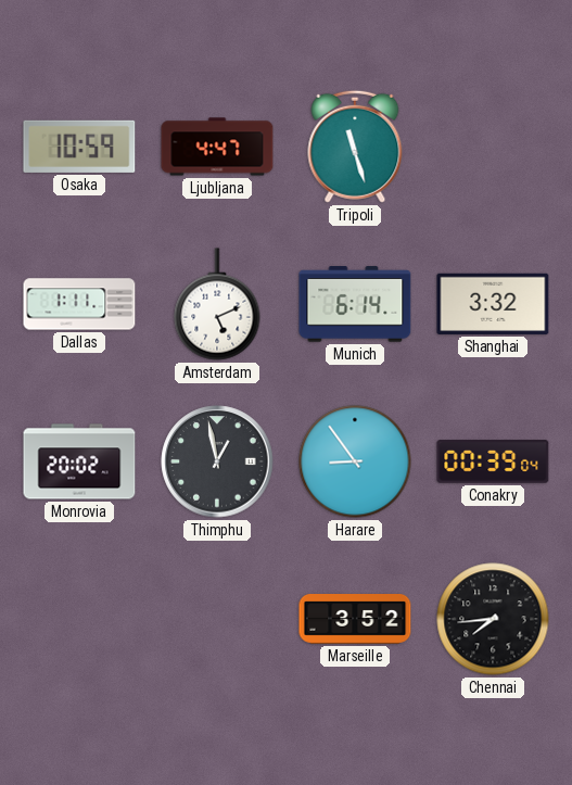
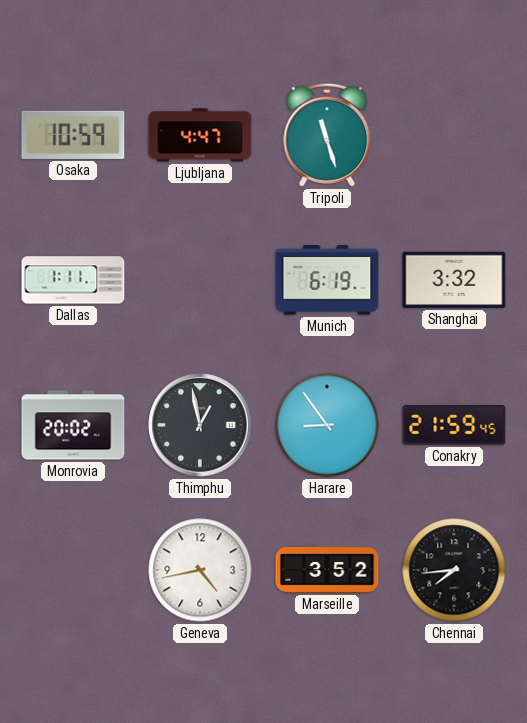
Amsterdam: 5:11 -> none
Munich: 6:14 -> 6:19
Conakry: 00:39 -> 21:59
Geneva: none -> 4:43
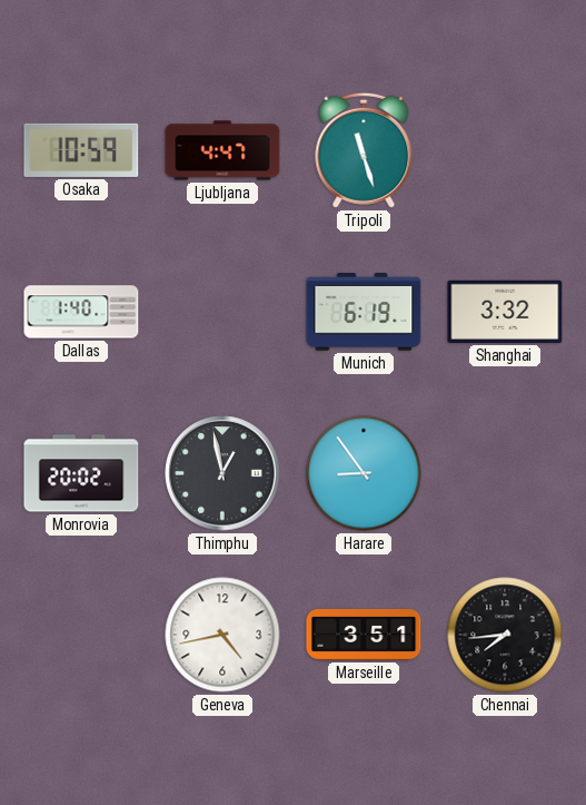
Dallas: 1:11 -> 1:40
Conakry: 21:59 -> none
Marseille: 3:52 -> 3:51
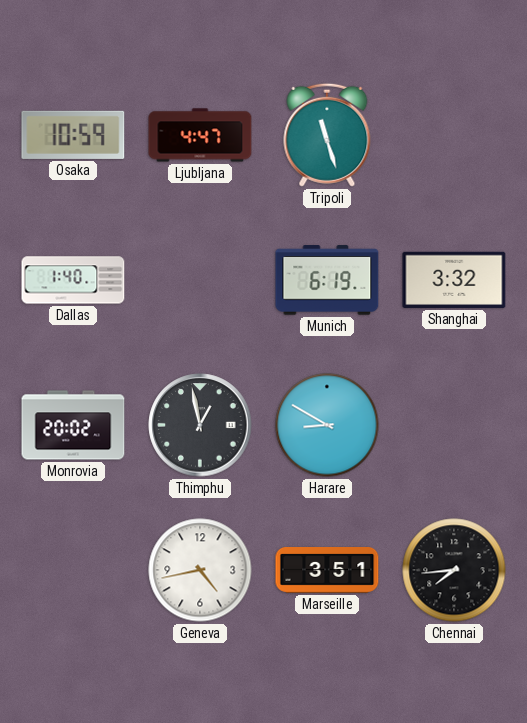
Harare: 8:54 -> 8:50
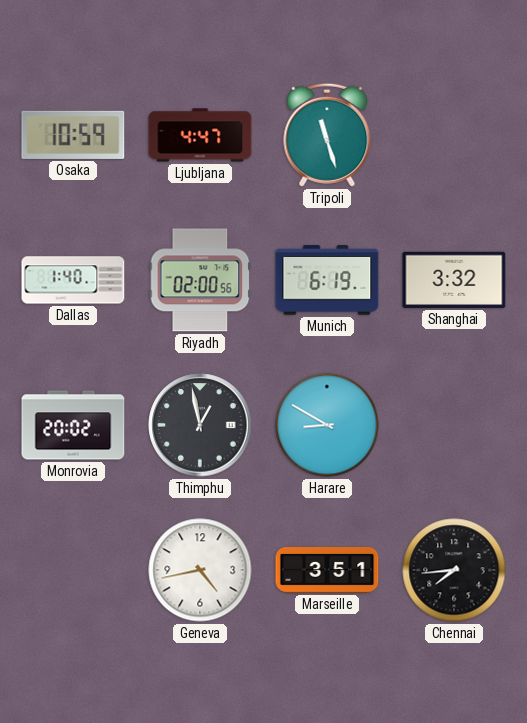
Riyadh: none -> 02:00
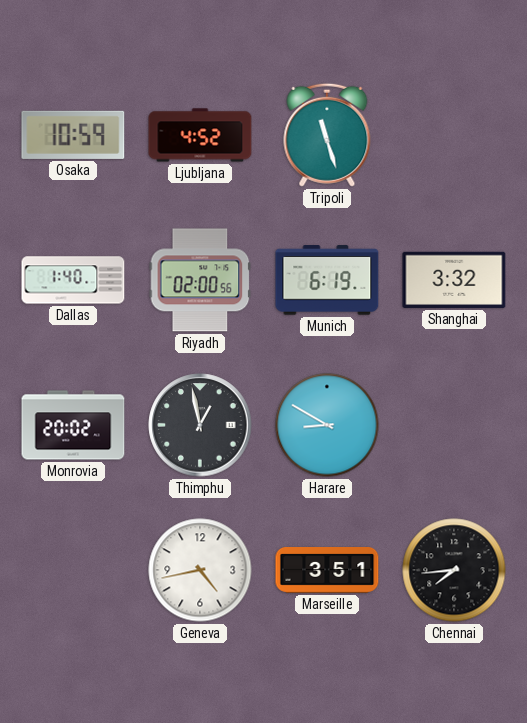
Ljubljana: 4:47 -> 4:52
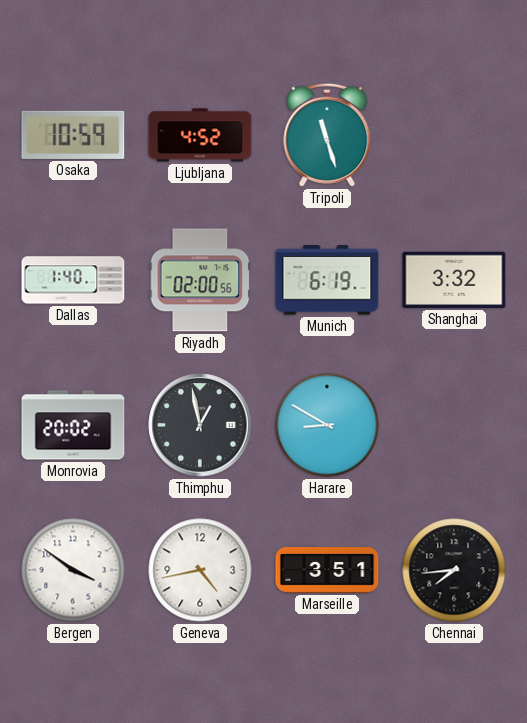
Bergen: none -> 3:51
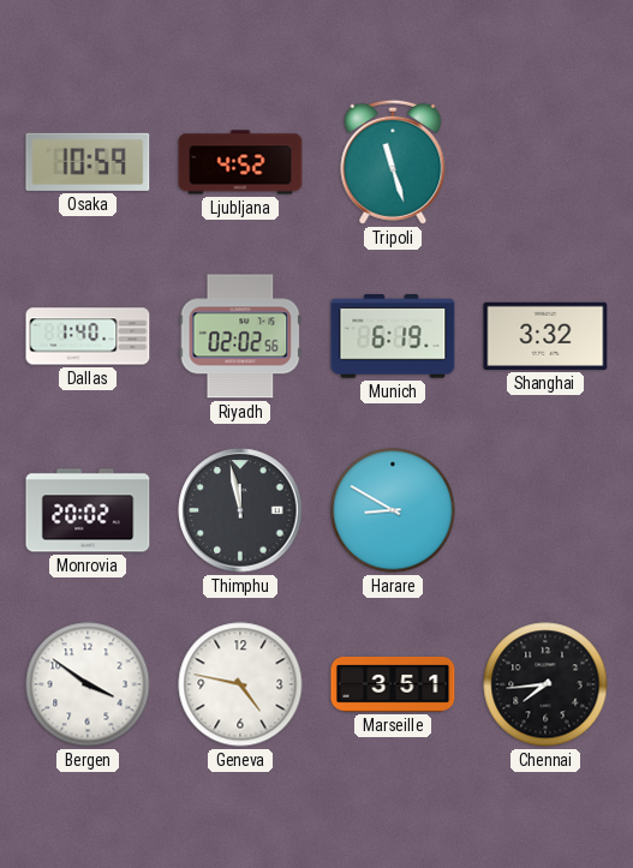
Riyadh: 02:00 -> 02:02
Thimphu: 12:58 -> 11:58
Geneva: 4:43 -> 4:47
